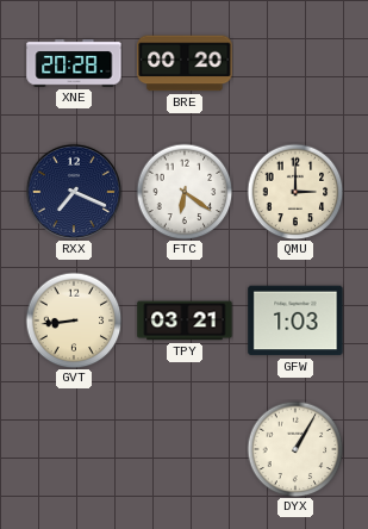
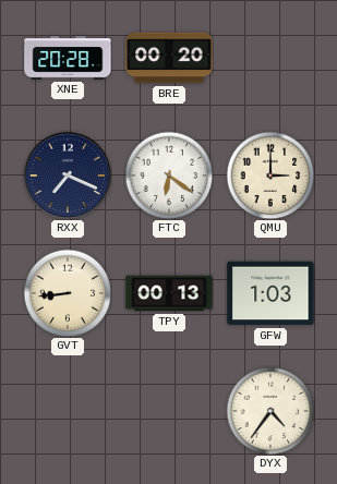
TPY: 03:21 -> 00:13
DYX: 1:05 -> 4:36
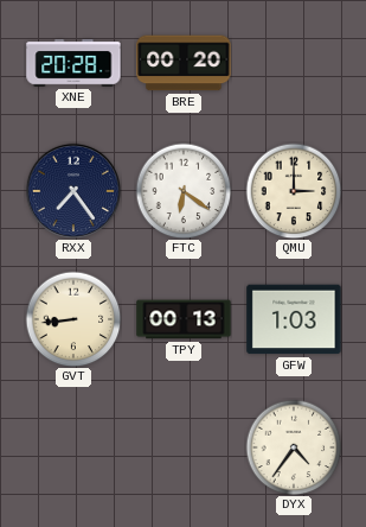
RXX: 7:19 -> 7:24
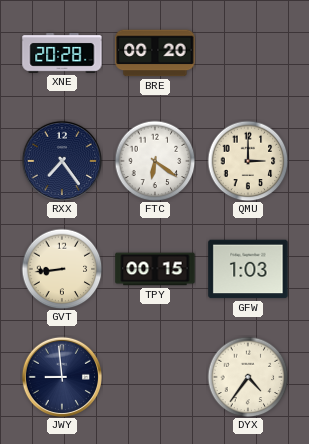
TPY: 00:13 -> 00:15
JWY: none -> 8:59
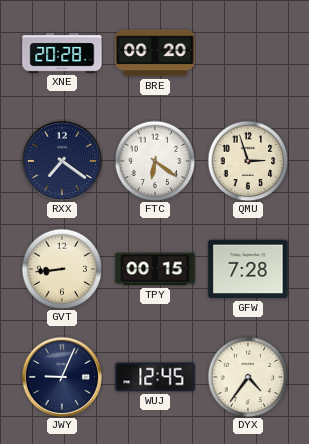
RXX: 7:24 -> 7:21
QMU: 3:00 -> 2:57
GFW: 1:03 -> 7:28
JWY: 8:59 -> 9:04
WUJ: none -> 12:45
